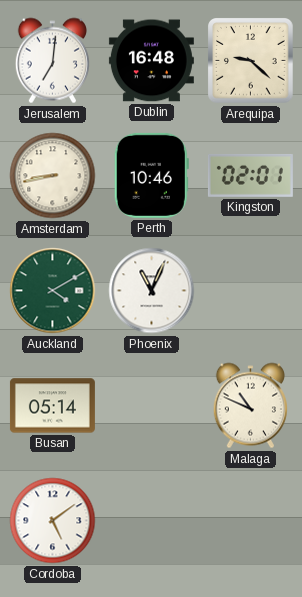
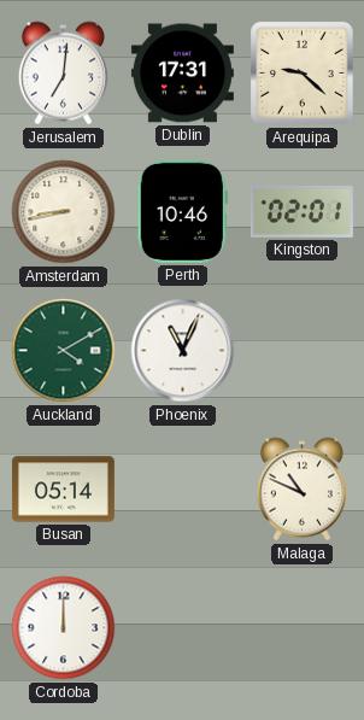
Dublin: 16:48 -> 17:31
Cordoba: 5:09 -> 12:00
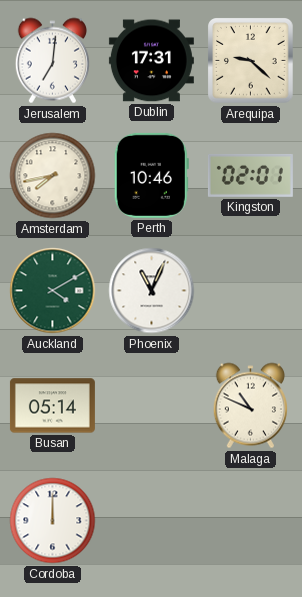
Amsterdam: 8:43 -> 7:43
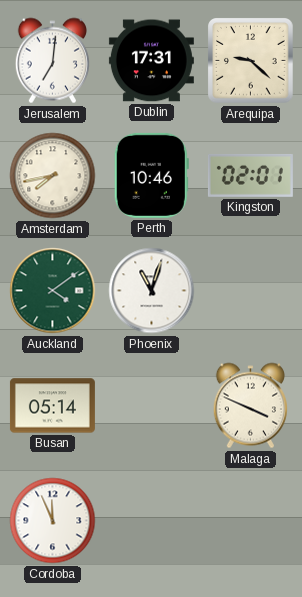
Auckland: 4:10 -> 4:09
Phoenix: 11:04 -> 11:03
Malaga: 10:49 -> 3:49
Cordoba: 12:00 -> 11:56
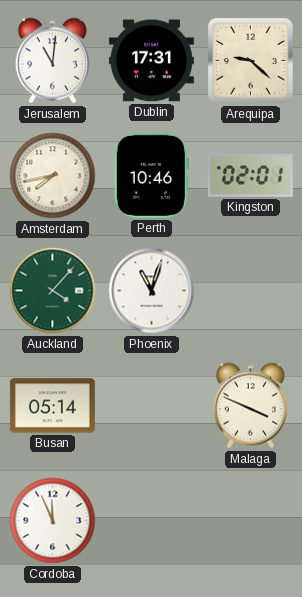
Jerusalem: 7:01 -> 11:01
Auckland: 4:09 -> 4:07
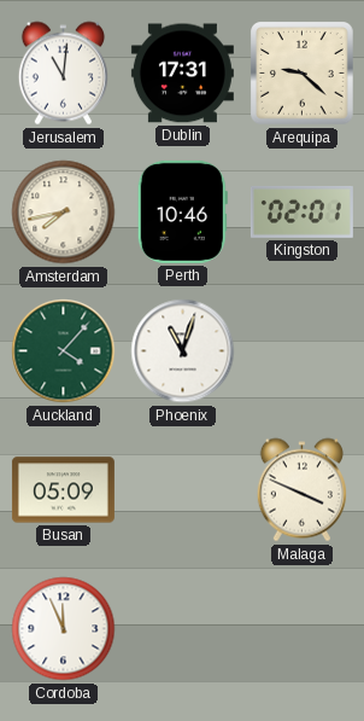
Busan: 05:14 -> 05:09
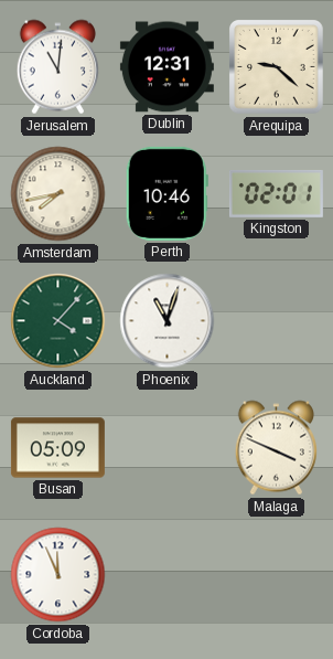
Dublin: 17:31 -> 12:31
